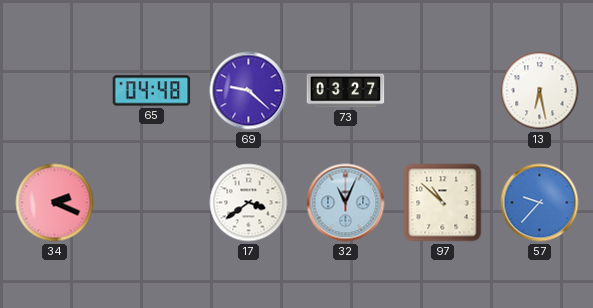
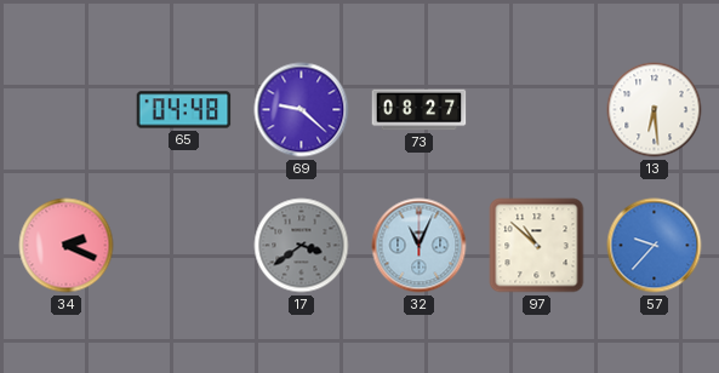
73: 03:27 -> 08:27
13: 6:28 -> 6:29
17 dial: white -> grey
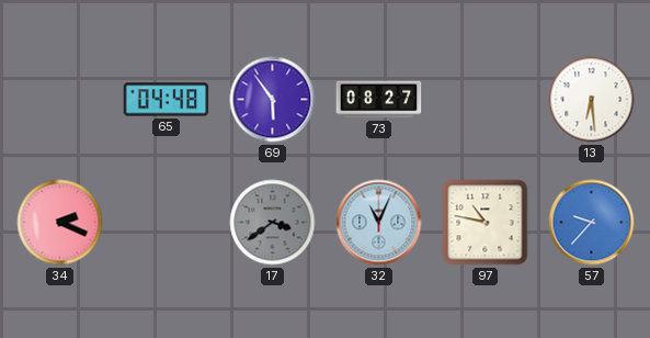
69: 9:22 -> 5:54
97: 10:52 -> 10:47
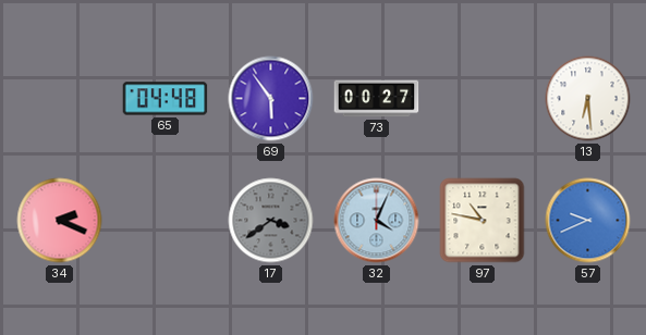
73: 08:27 -> 00:27
32: 11:04 -> 4:04
57: 9:37 -> 9:41
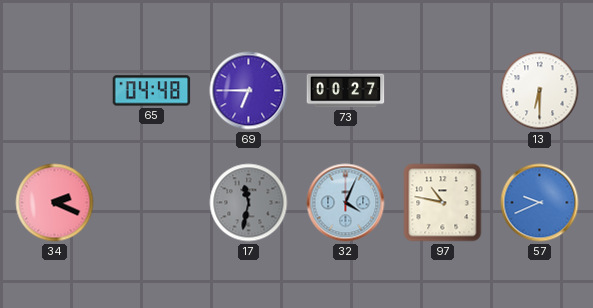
69: 5:54 -> 6:45
13: 6:29 -> 6:30
17: 3:39 -> 11:32
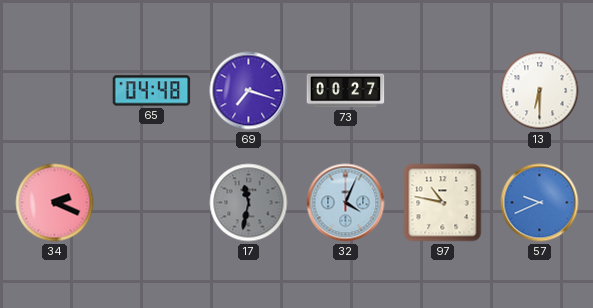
69: 6:45 -> 7:18
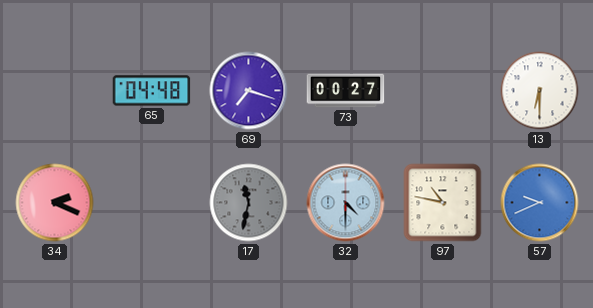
32: 4:04 -> 4:30
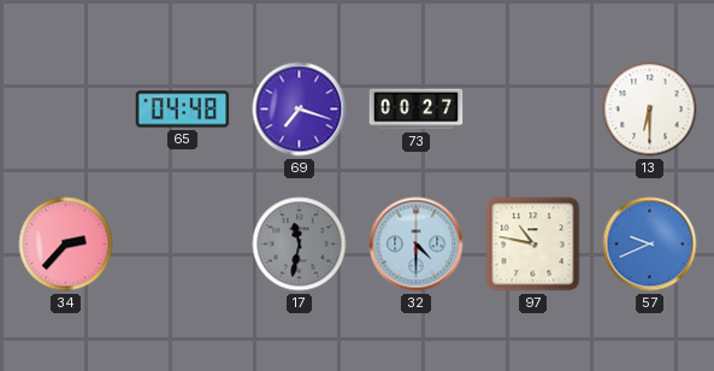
34: 2:19 -> 2:37
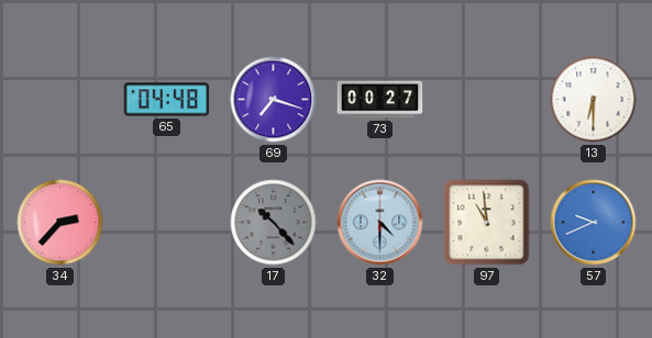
17: 11:32 -> 10:23
97: 10:47 -> 10:59
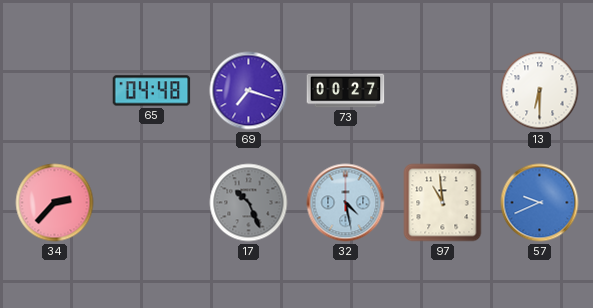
17: 10:23 -> 10:26
32: 4:30 -> 4:28
